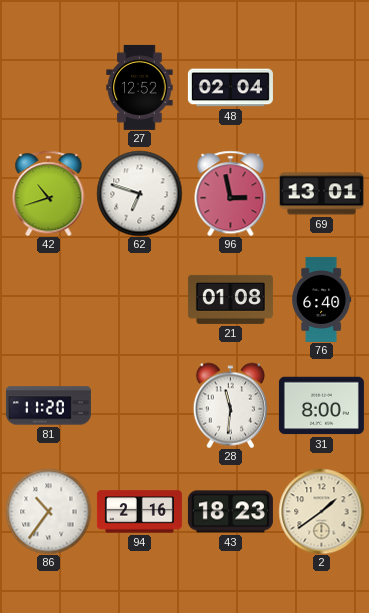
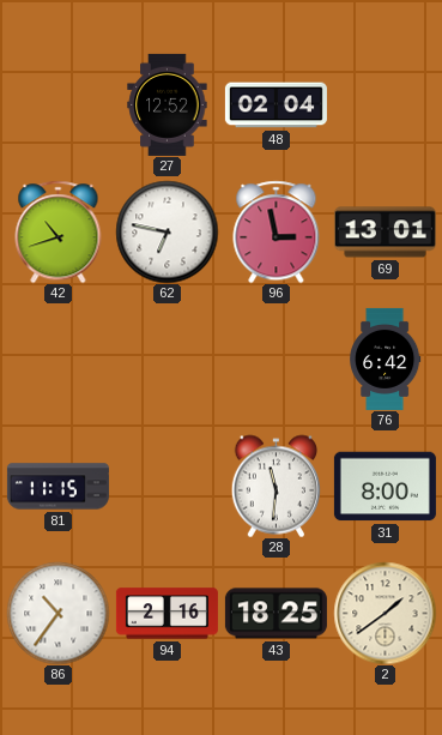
62: 6:48 -> 6:47
21: 01:08 -> none
76: 6:40 -> 6:42
81: 11:20 -> 11:15
43: 18:23 -> 18:25
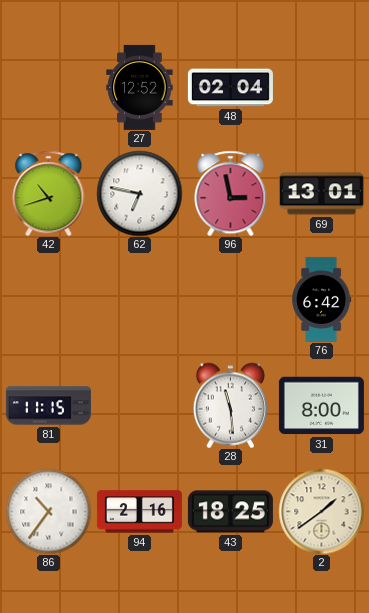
28: 11:31 -> 11:29
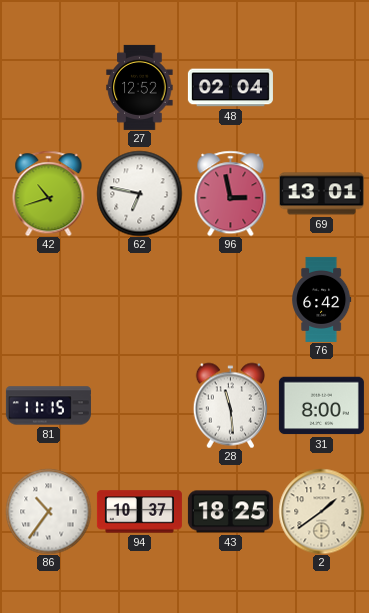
94: 2:16 -> 10:37
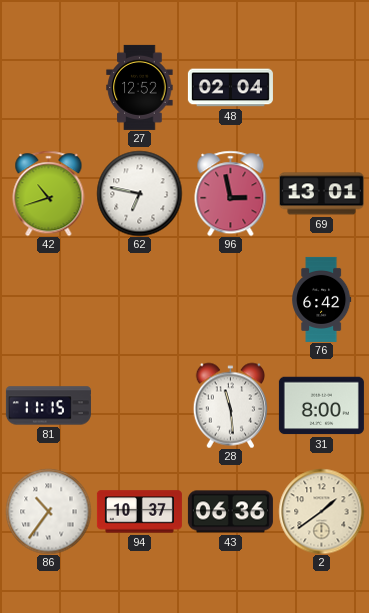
43: 18:25 -> 06:36
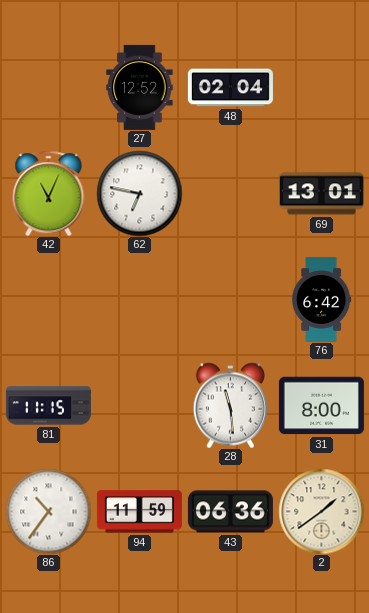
42: 10:42 -> 11:04
96: 2:58 -> none
94: 10:37 -> 11:59
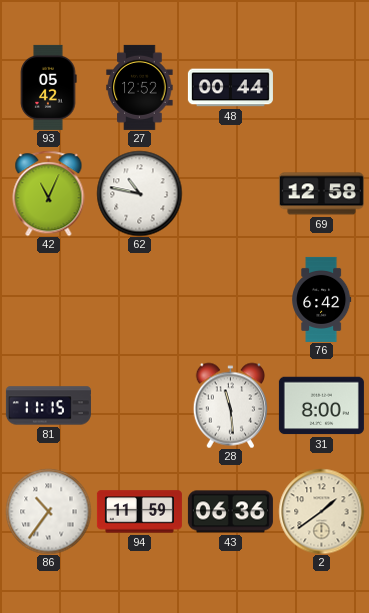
93: none -> 05:42
48: 02:04 -> 00:44
62: 6:47 -> 10:47
69: 13:01 -> 12:58
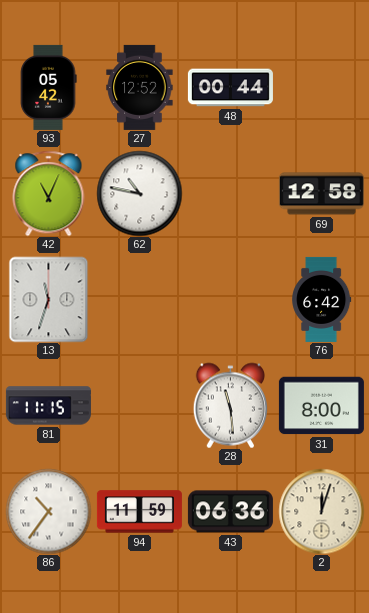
13: none -> 11:33
2: 1:39 -> 12:03
